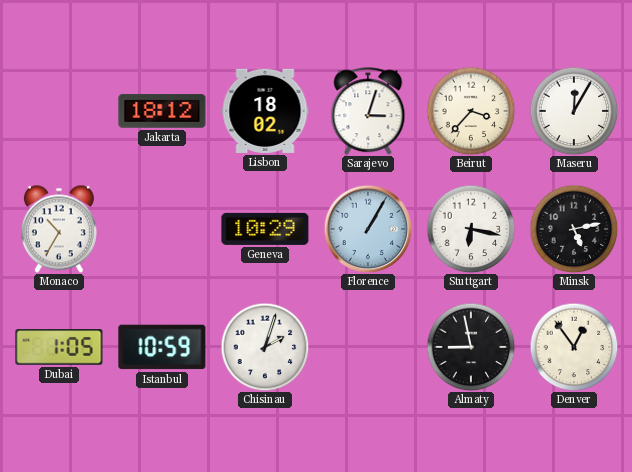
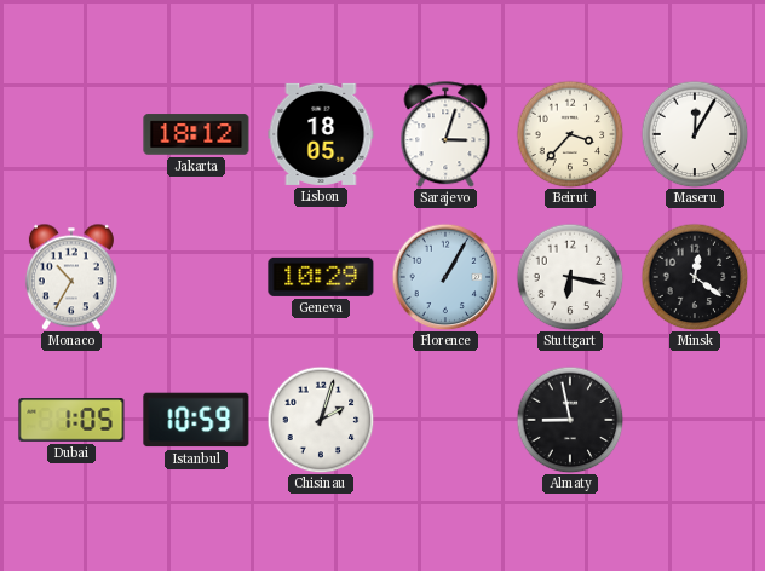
Lisbon: 18:02 -> 18:05
Minsk: 5:13 -> 12:21
Denver: 12:54 -> none
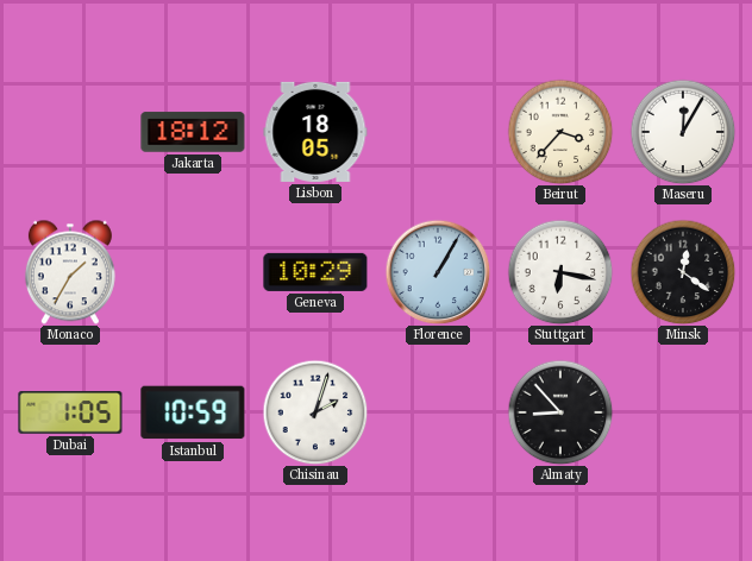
Sarajevo: 3:03 -> none
Monaco: 10:35 -> 1:35
Almaty: 8:58 -> 8:53
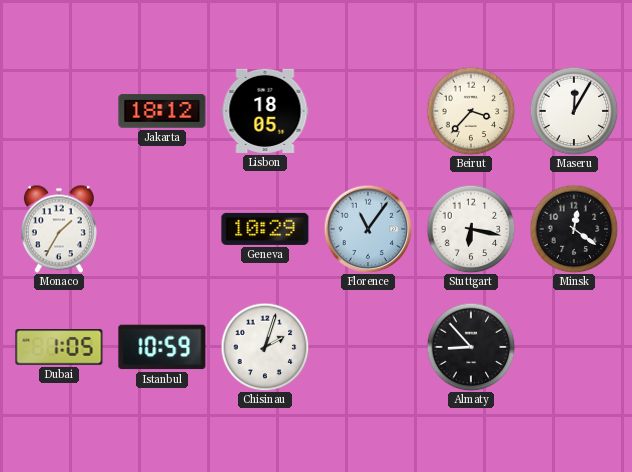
Florence: 1:05 -> 11:06
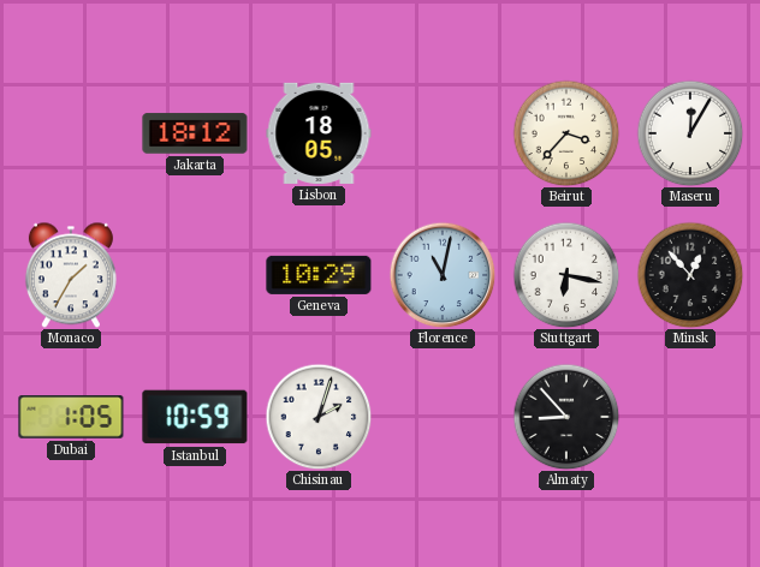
Florence: 11:06 -> 11:02
Minsk: 12:21 -> 12:53
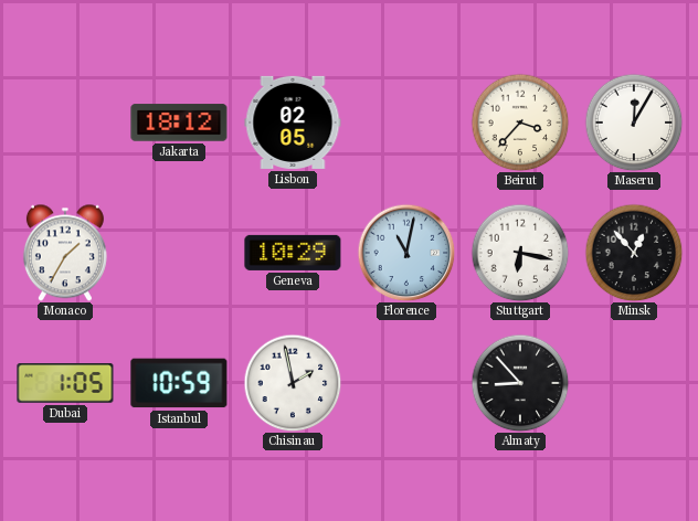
Lisbon: 18:05 -> 02:05
Chisinau: 2:03 -> 1:58
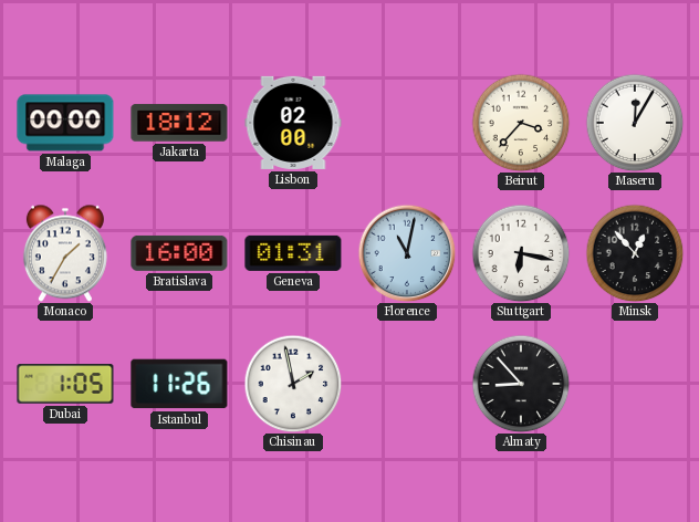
Malaga: none -> 00:00
Lisbon: 02:05 -> 02:00
Bratislava: none -> 16:00
Geneva: 10:29 -> 01:31
Istanbul: 10:59 -> 11:26
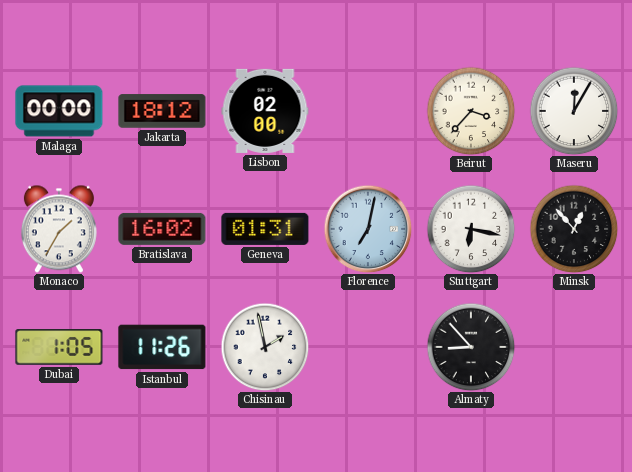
Bratislava: 16:00 -> 16:02
Florence: 11:02 -> 7:02
